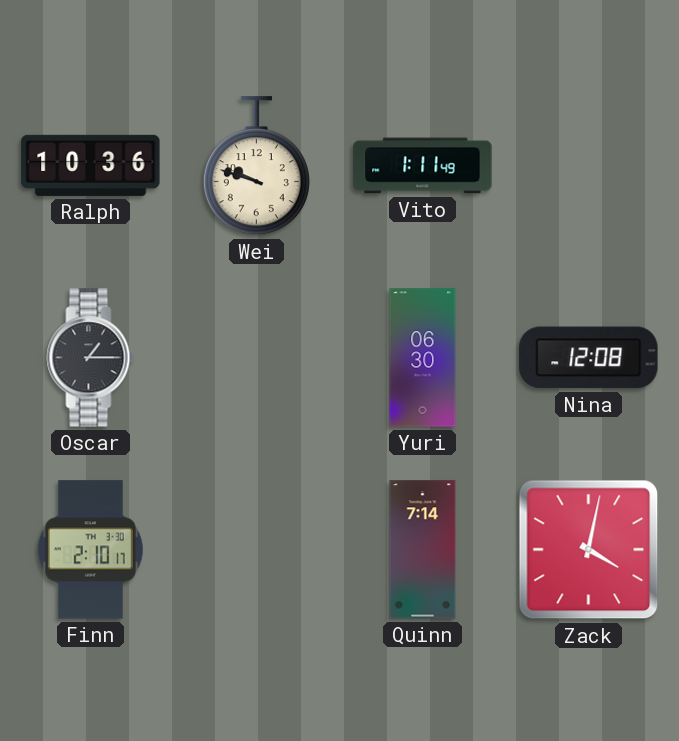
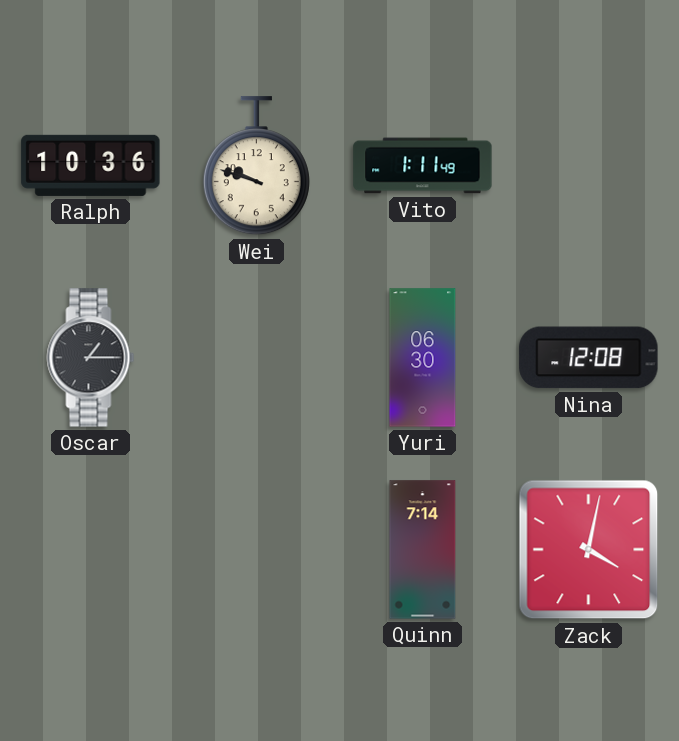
Finn: 2:10 -> none
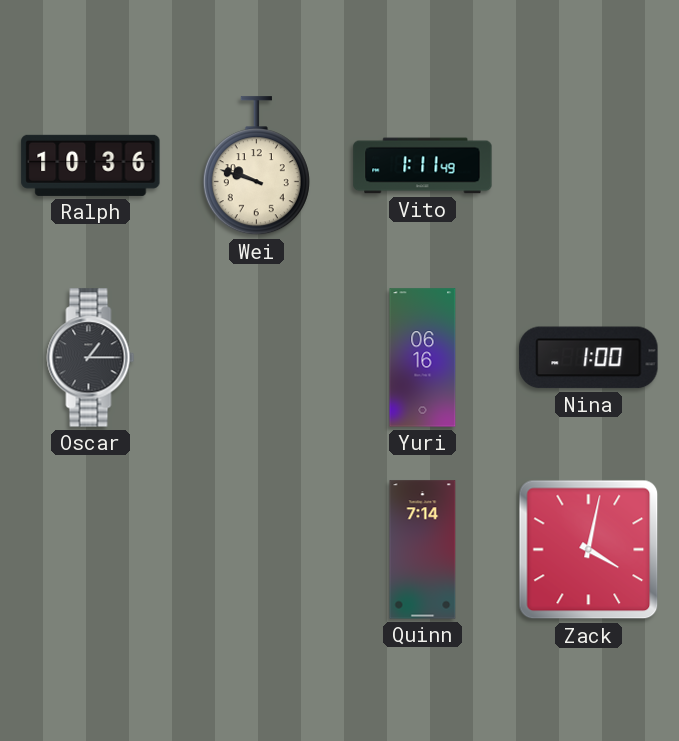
Yuri: 06:30 -> 06:16
Nina: 12:08 -> 1:00
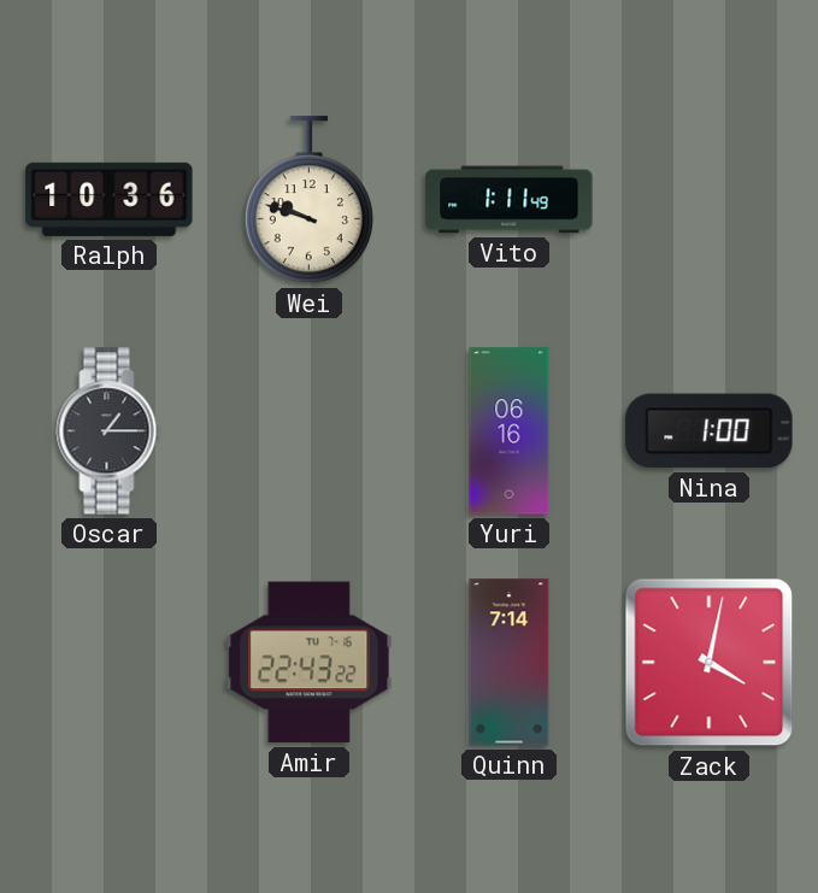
Amir: none -> 22:43
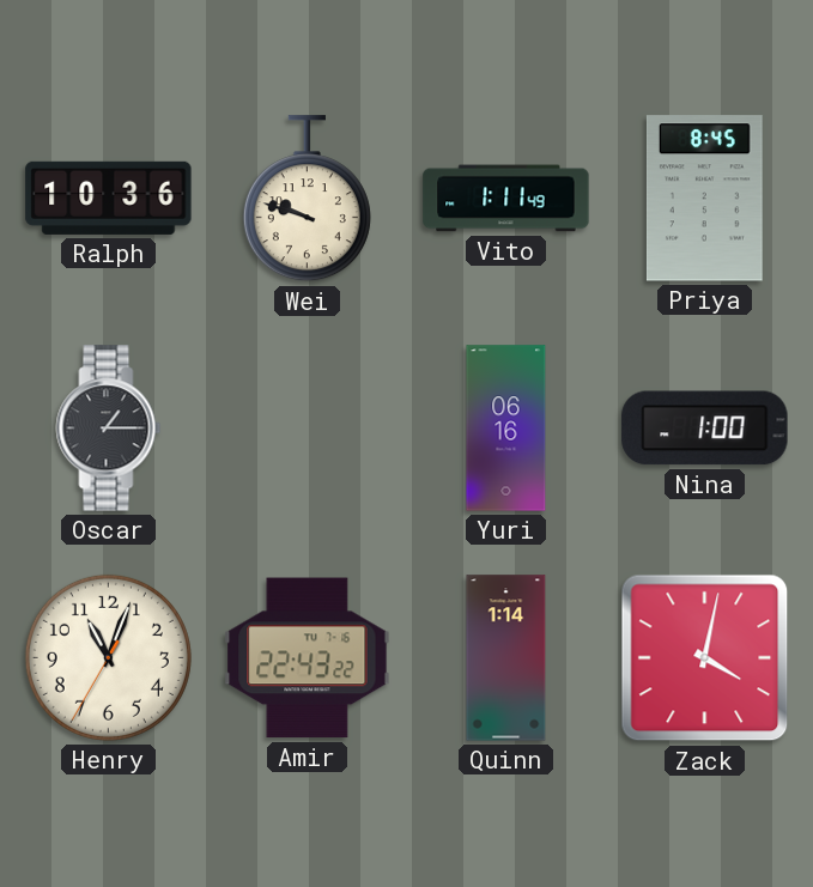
Priya: none -> 8:45
Henry: none -> 11:03
Quinn: 7:14 -> 1:14
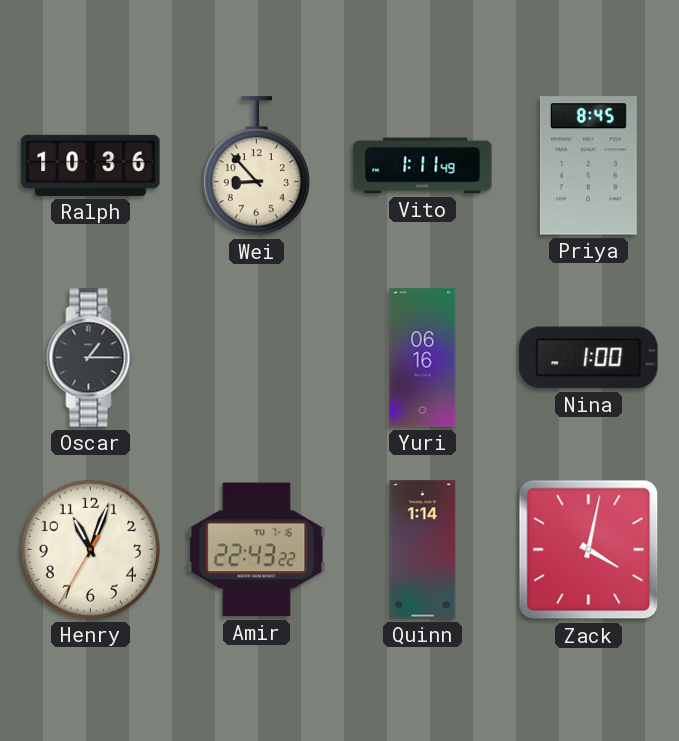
Wei: 9:48 -> 8:53
